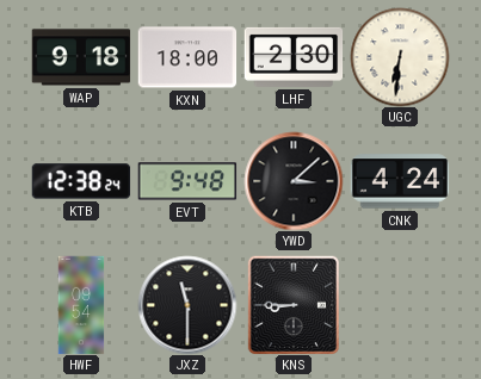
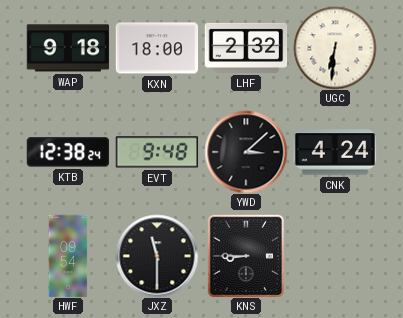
LHF: 2:30 -> 2:32
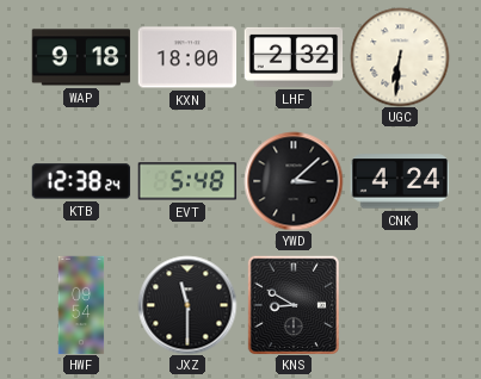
EVT: 9:48 -> 5:48
KNS: 8:45 -> 8:50
